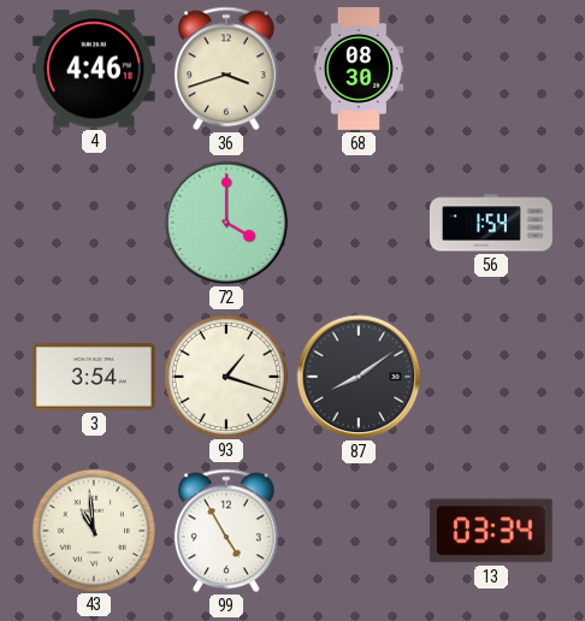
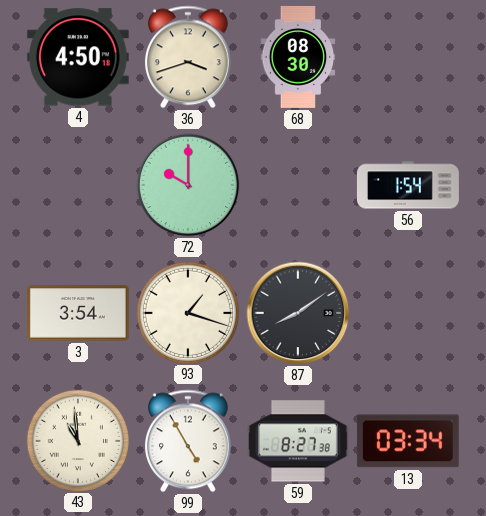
4: 4:46 -> 4:50
72: 4:00 -> 10:00
59: none -> 8:27
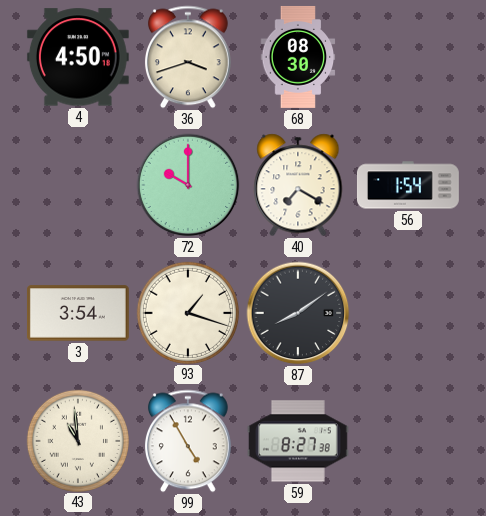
40: none -> 7:20
13: 03:34 -> none
